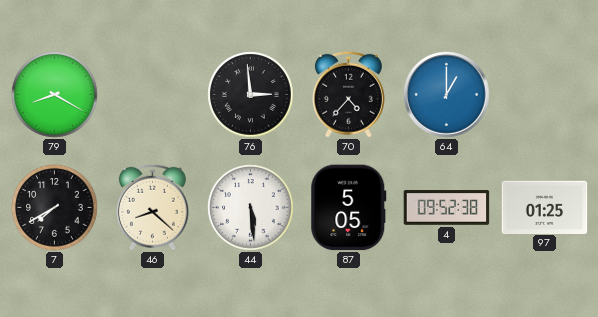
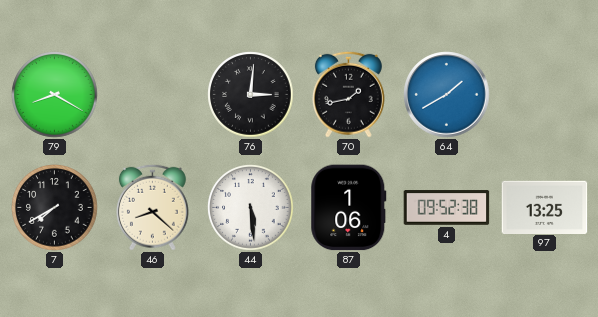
76: 2:59 -> 3:01
70: 4:37 -> 1:43
64: 1:00 -> 1:40
87: 5:05 -> 1:06
97: 01:25 -> 13:25
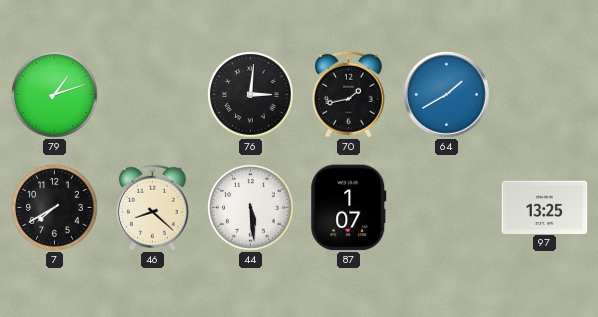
79: 8:20 -> 1:12
87: 1:06 -> 1:07
4: 09:52 -> none
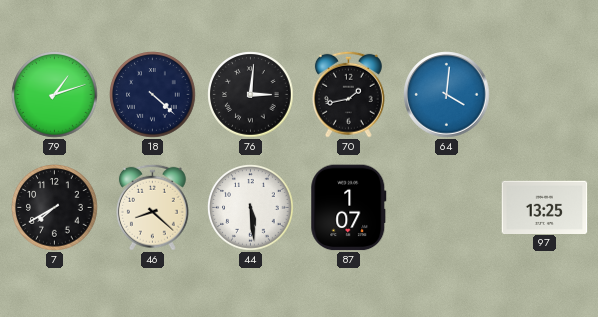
18: none -> 4:22
64: 1:40 -> 4:01
